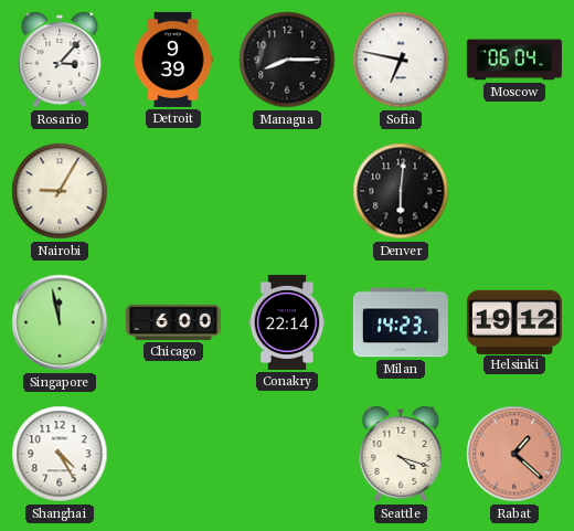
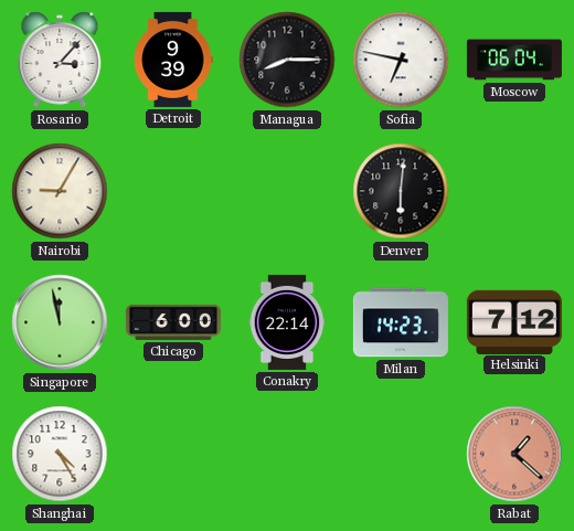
Helsinki: 19:12 -> 7:12
Seattle: 4:18 -> none
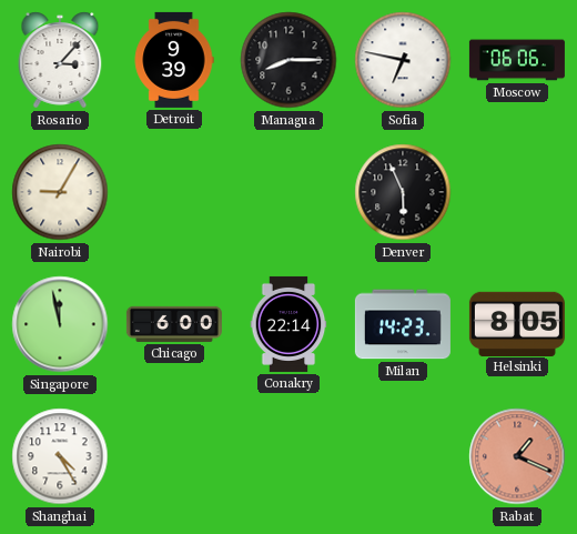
Moscow: 06:04 -> 06:06
Denver: 6:01 -> 5:56
Helsinki: 7:12 -> 8:05
Rabat: 1:22 -> 1:19
